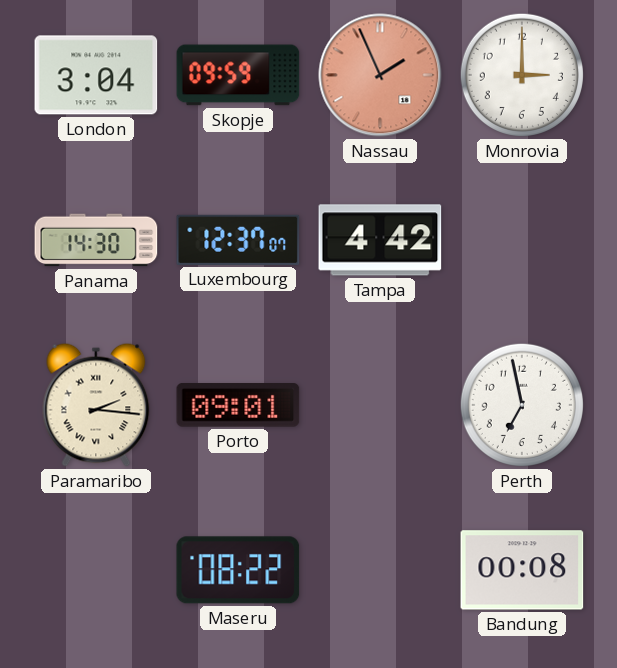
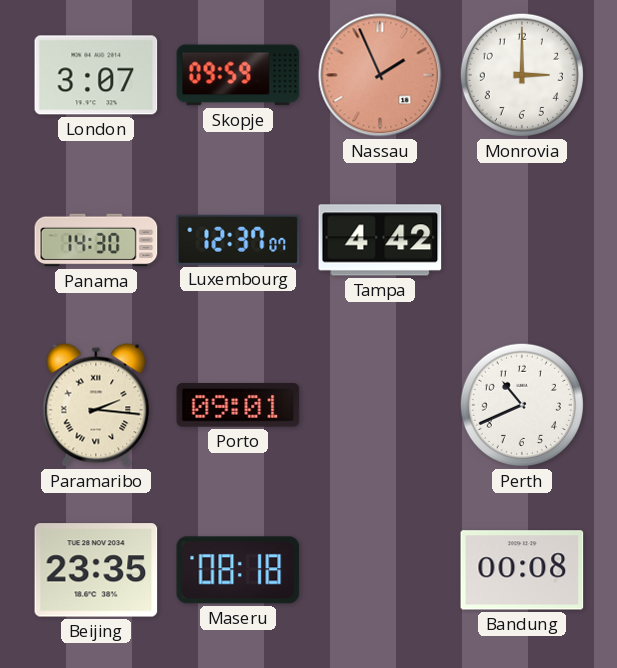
London: 3:04 -> 3:07
Perth: 6:58 -> 10:41
Beijing: none -> 23:35
Maseru: 08:22 -> 08:18
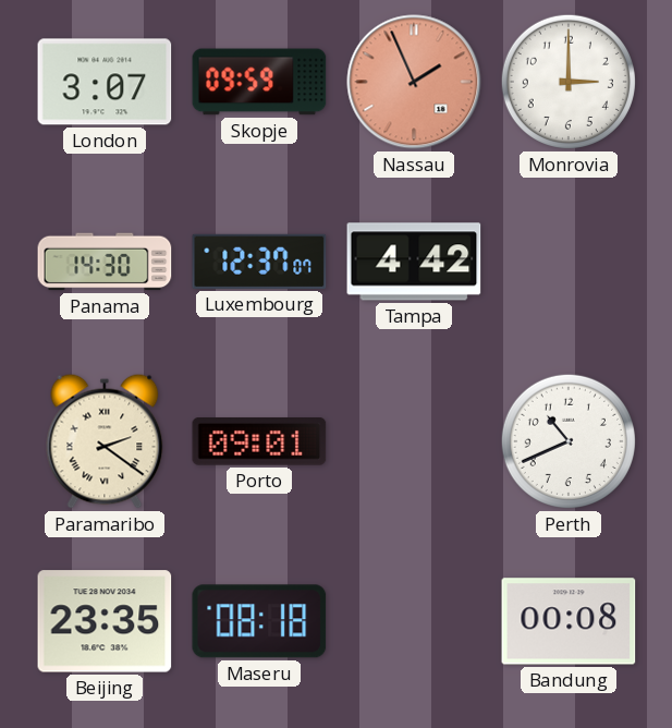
Paramaribo: 2:16 -> 2:21
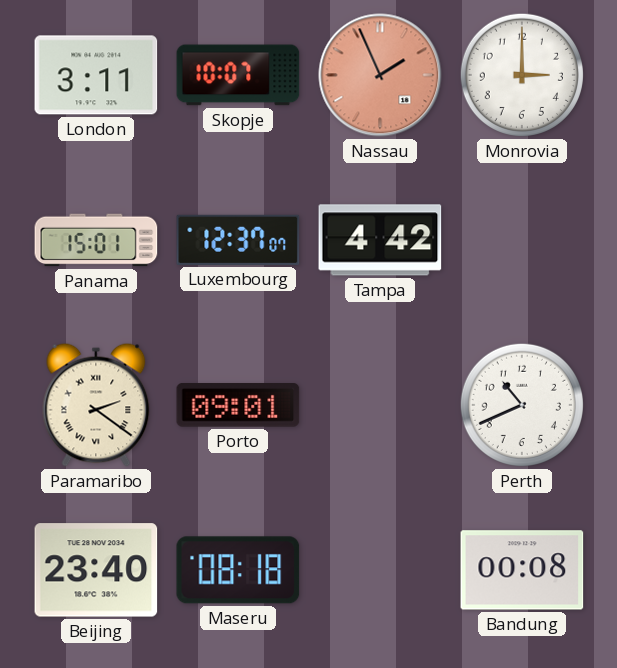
London: 3:07 -> 3:11
Skopje: 09:59 -> 10:07
Panama: 14:30 -> 15:01
Beijing: 23:35 -> 23:40
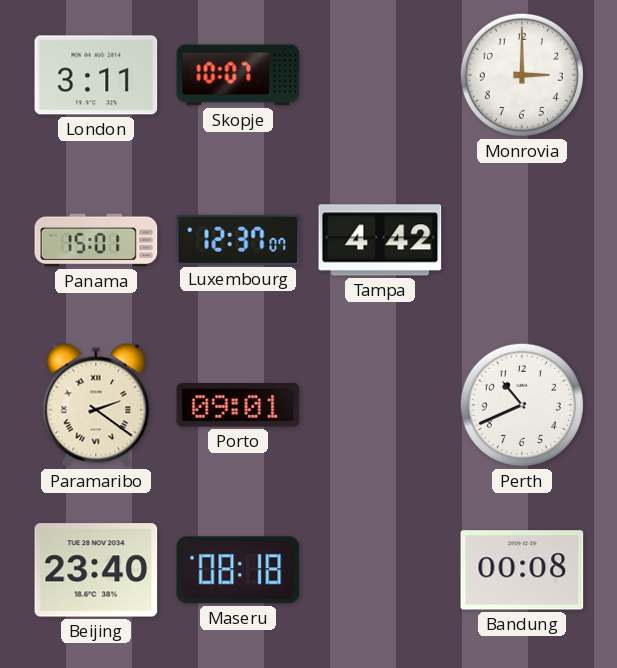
Nassau: 1:56 -> none
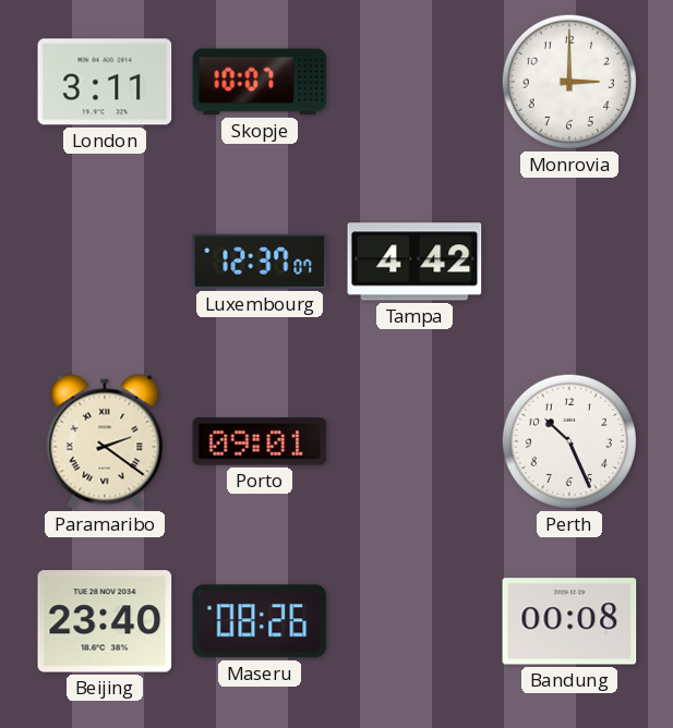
Panama: 15:01 -> none
Perth: 10:41 -> 10:26
Maseru: 08:18 -> 08:26
